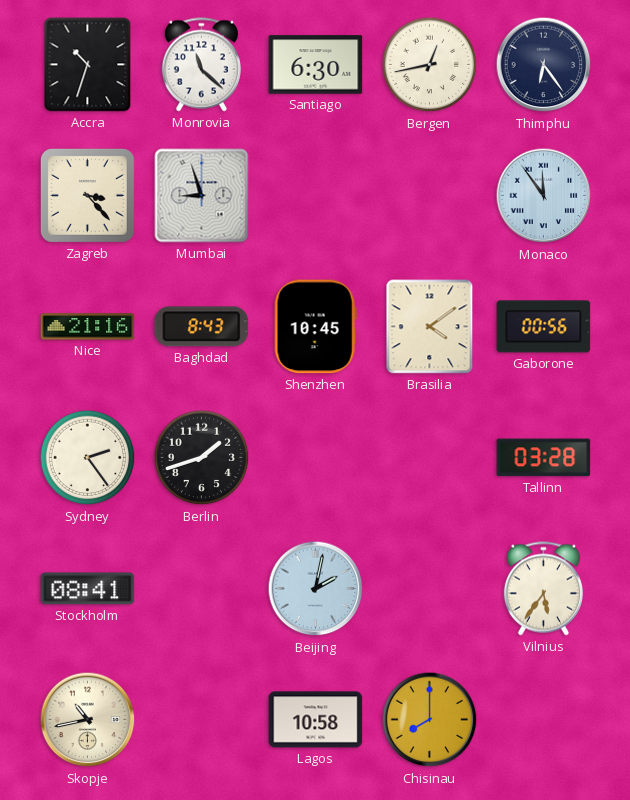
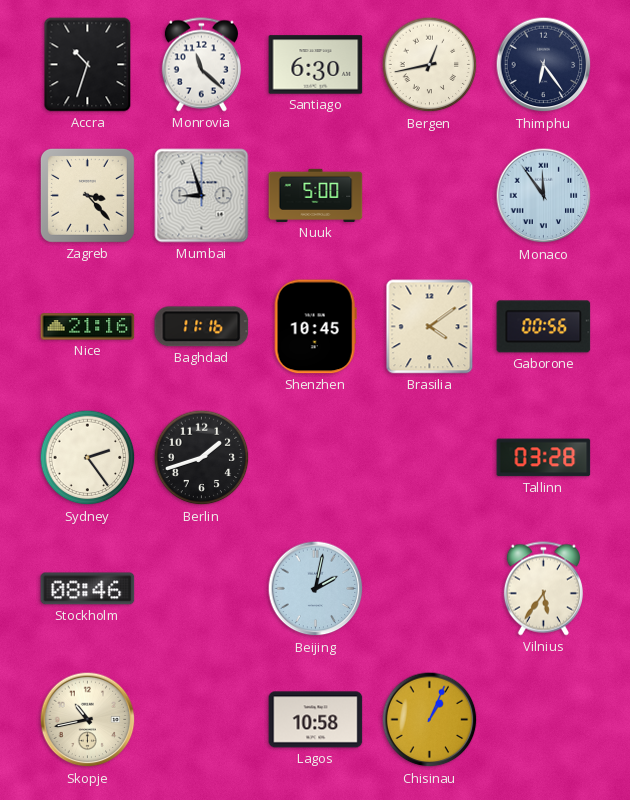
Nuuk: none -> 5:00
Baghdad: 8:43 -> 11:16
Stockholm: 08:41 -> 08:46
Chisinau: 8:00 -> 1:04
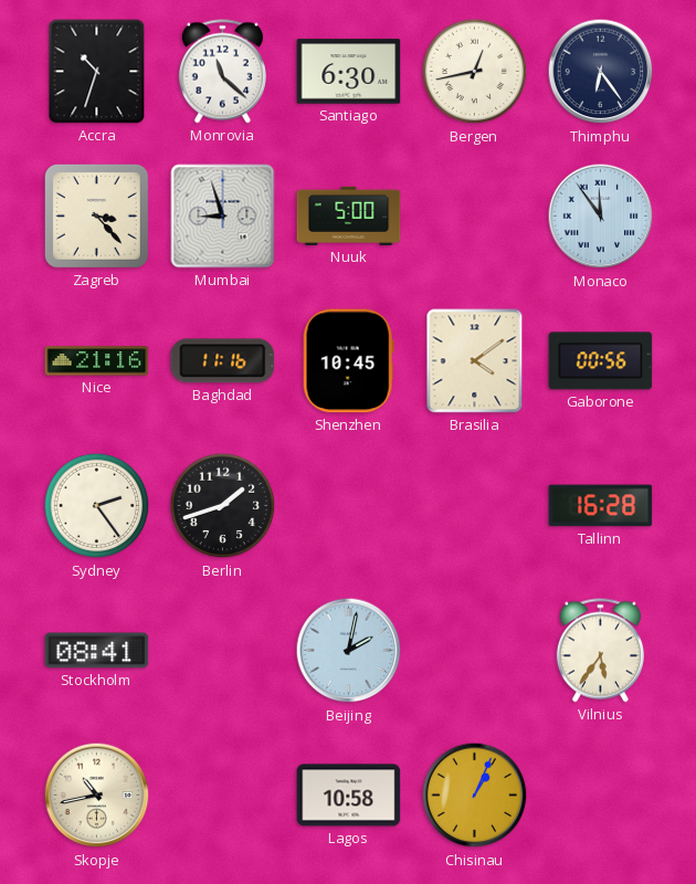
Tallinn: 03:28 -> 16:28
Stockholm: 08:46 -> 08:41
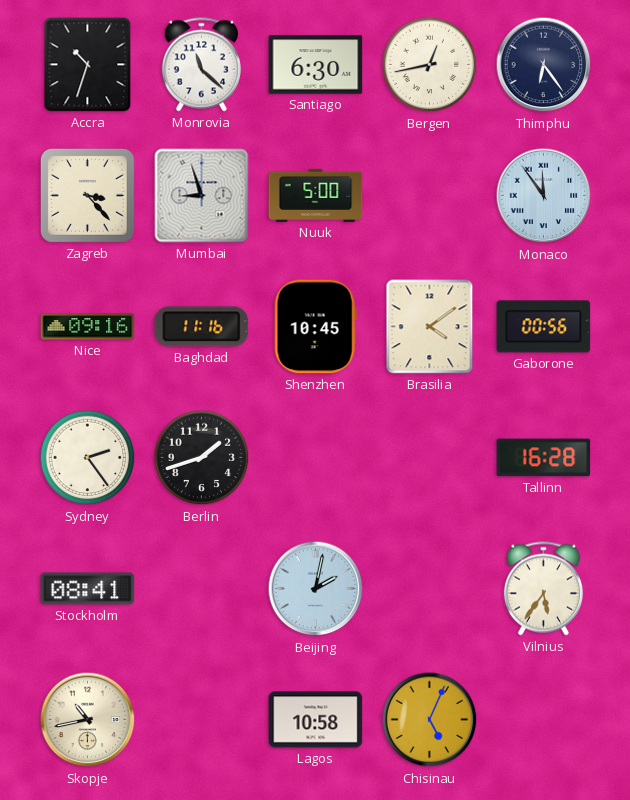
Nice: 21:16 -> 09:16
Chisinau: 1:04 -> 5:04
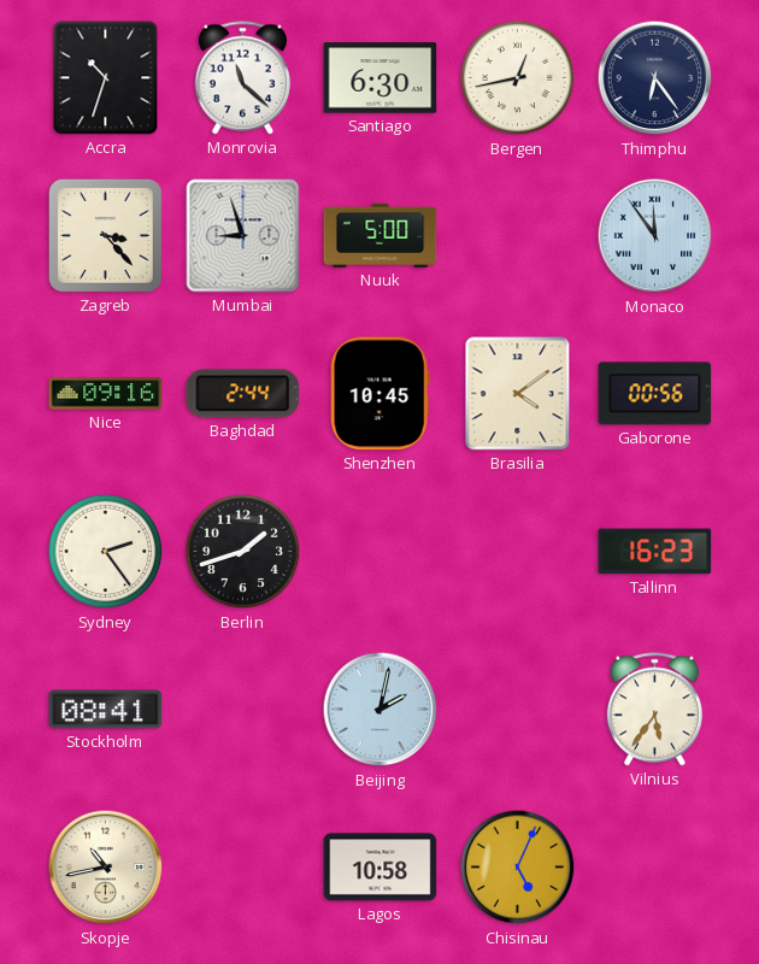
Baghdad: 11:16 -> 2:44
Tallinn: 16:28 -> 16:23
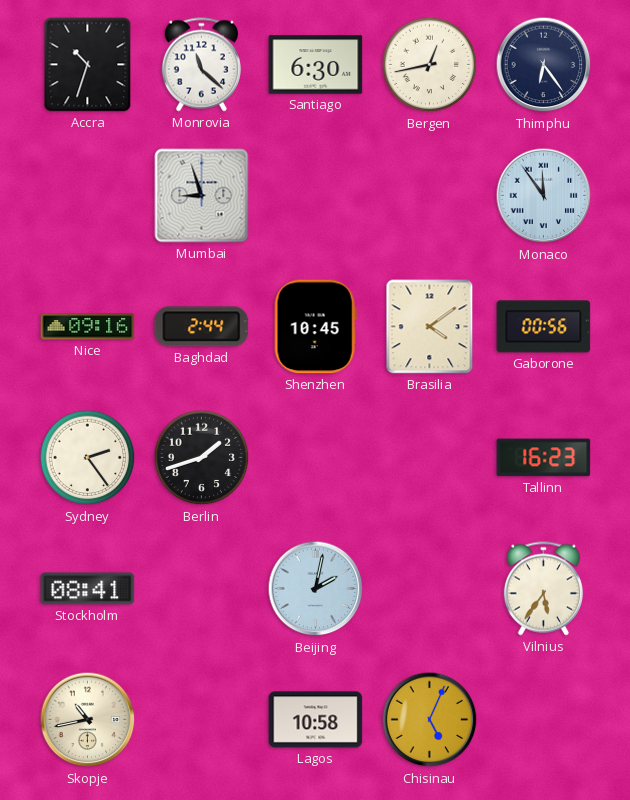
Zagreb: 3:23 -> none
Nuuk: 5:00 -> none
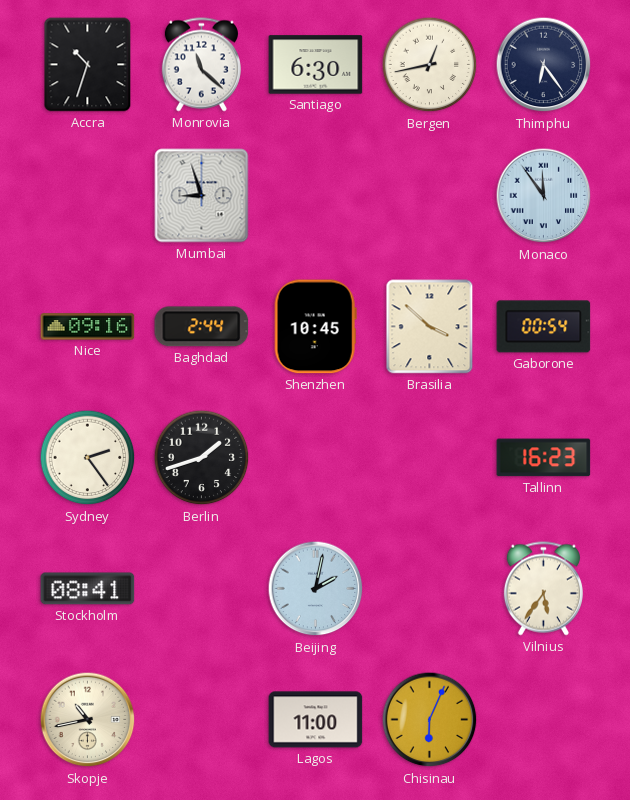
Brasilia: 4:09 -> 3:52
Gaborone: 00:56 -> 00:54
Lagos: 10:58 -> 11:00
Chisinau: 5:04 -> 6:04
